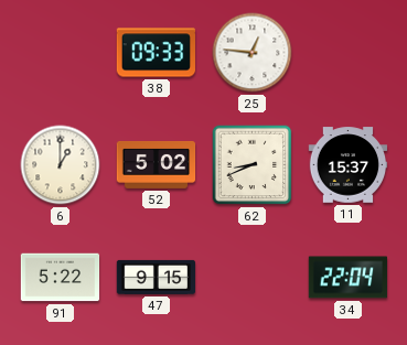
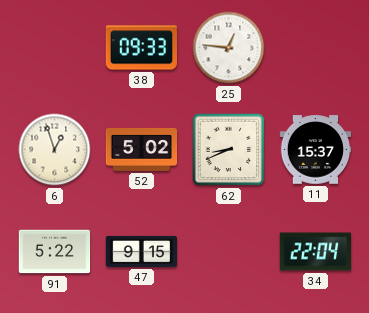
6: 1:00 -> 12:57
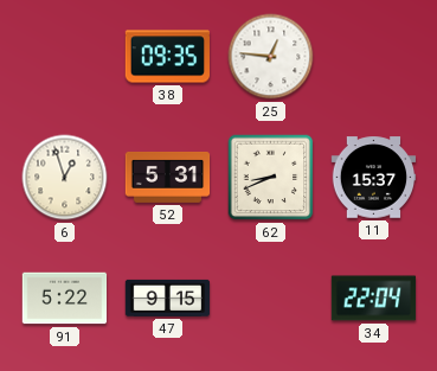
38: 09:33 -> 09:35
52: 5:02 -> 5:31
